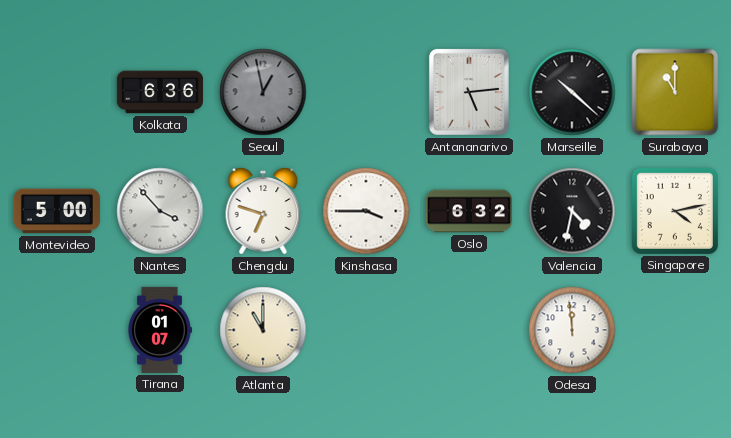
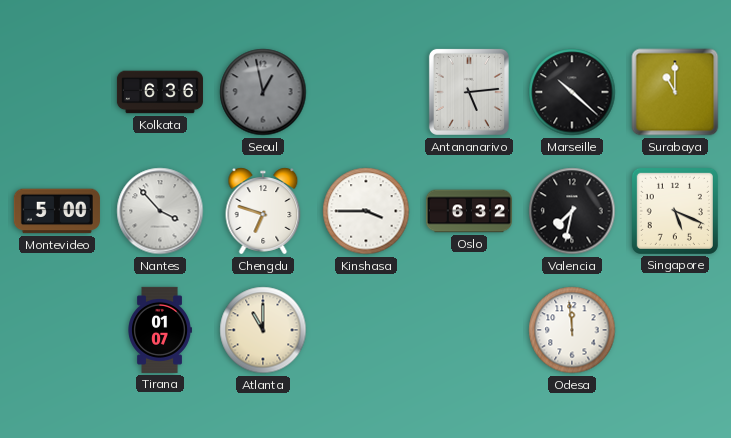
Valencia: 4:32 -> 7:32
Singapore: 4:13 -> 5:19
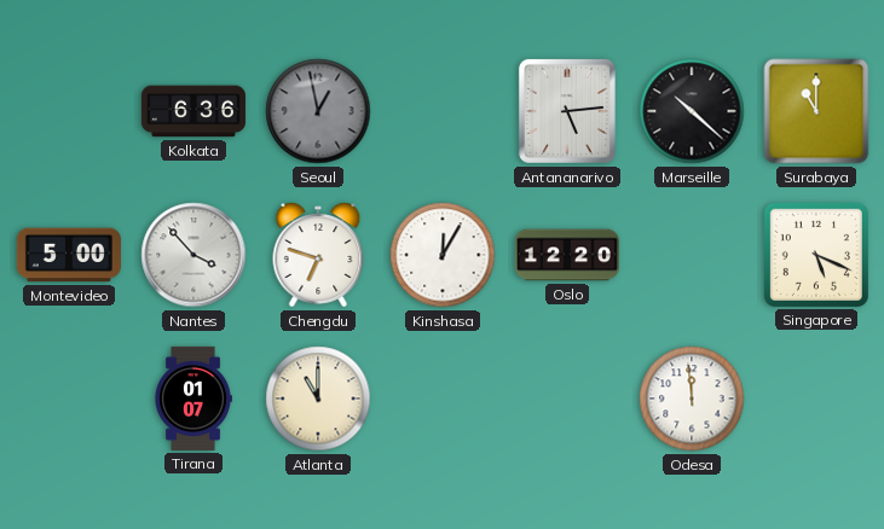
Kinshasa: 3:45 -> 12:05
Oslo: 6:32 -> 12:20
Valencia: 7:32 -> none
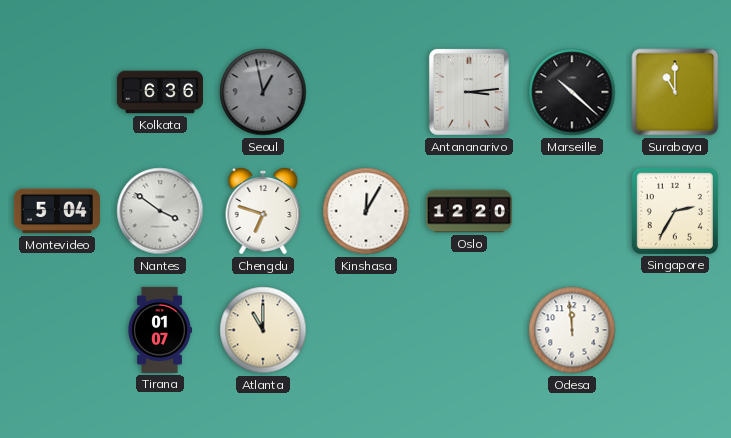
Antananarivo: 5:14 -> 3:14
Montevideo: 5:00 -> 5:04
Nantes: 3:53 -> 3:51
Singapore: 5:19 -> 2:35
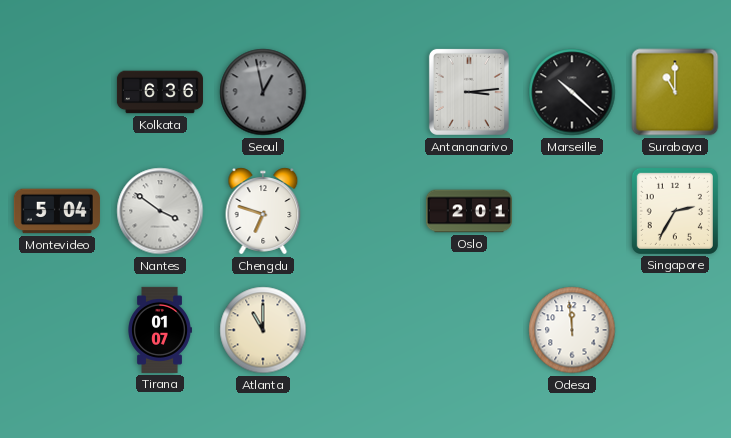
Kinshasa: 12:05 -> none
Oslo: 12:20 -> 2:01
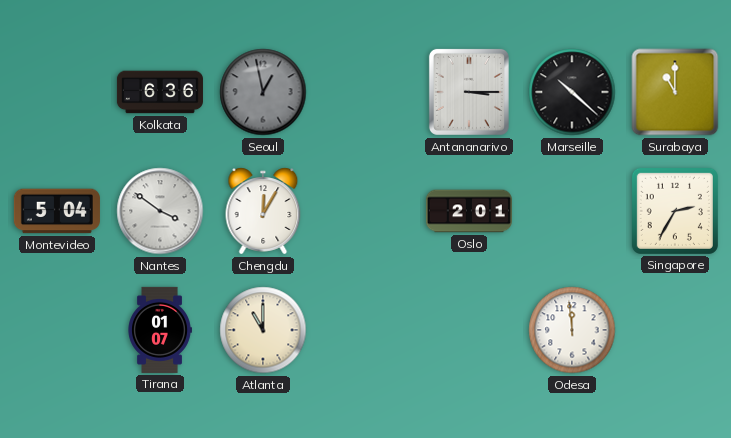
Antananarivo: 3:14 -> 3:15
Chengdu: 6:48 -> 12:05
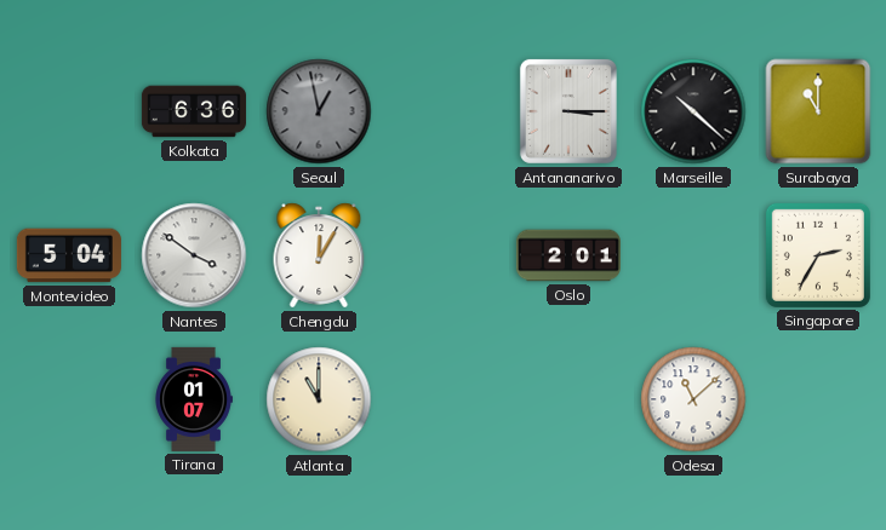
Odesa: 11:59 -> 11:08
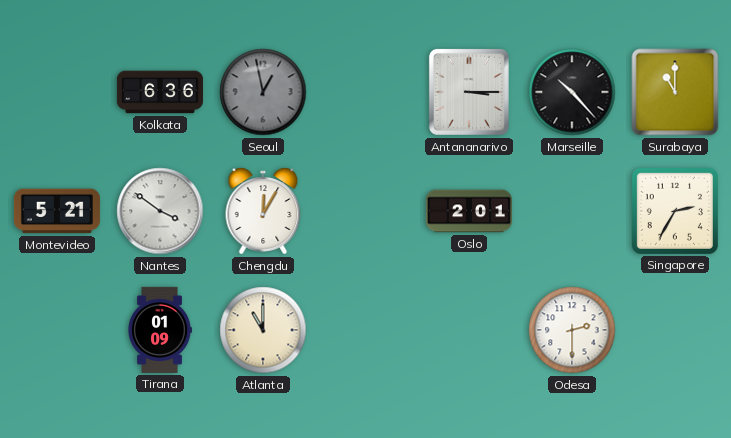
Marseille: 10:22 -> 10:23
Montevideo: 5:04 -> 5:21
Tirana: 01:07 -> 01:09
Odesa: 11:08 -> 2:30
